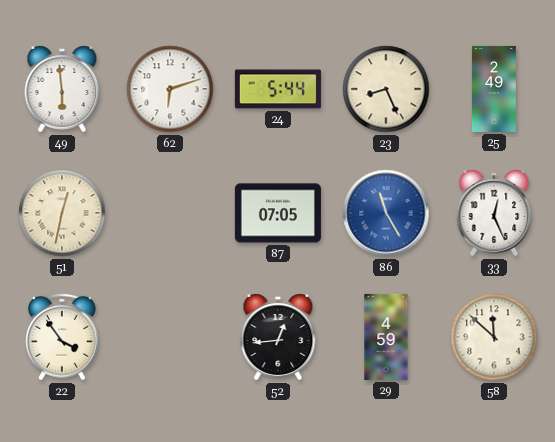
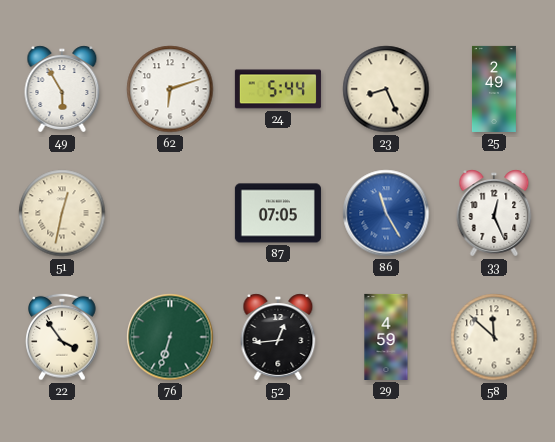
49: 5:59 -> 5:55
76: none -> 6:33
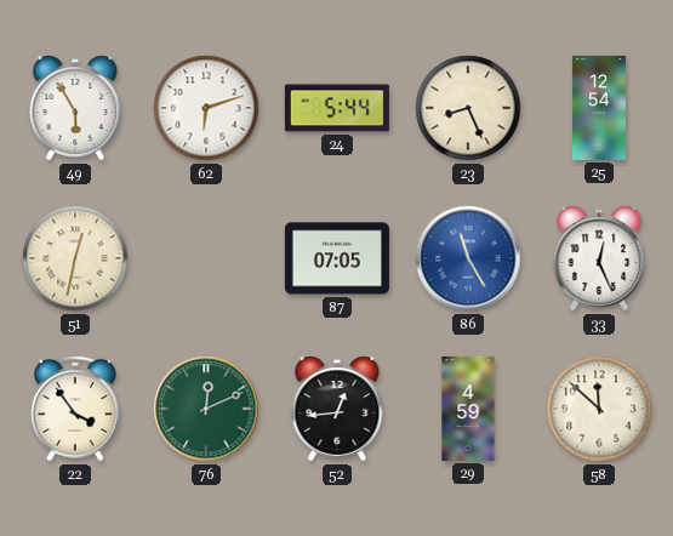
25: 2:49 -> 12:54
76: 6:33 -> 12:11
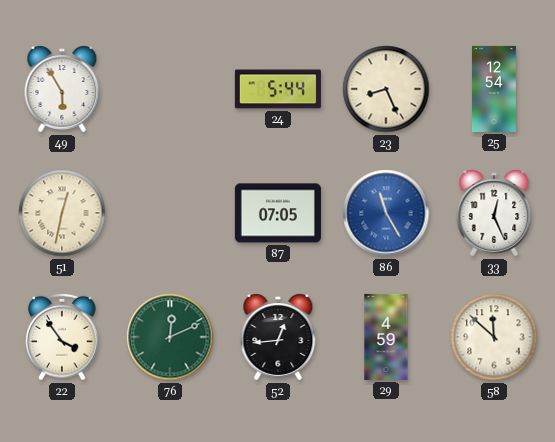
62: 6:12 -> none
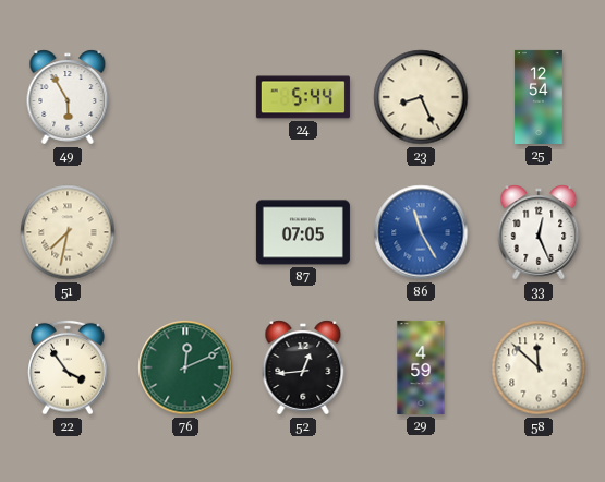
51: 12:32 -> 7:32
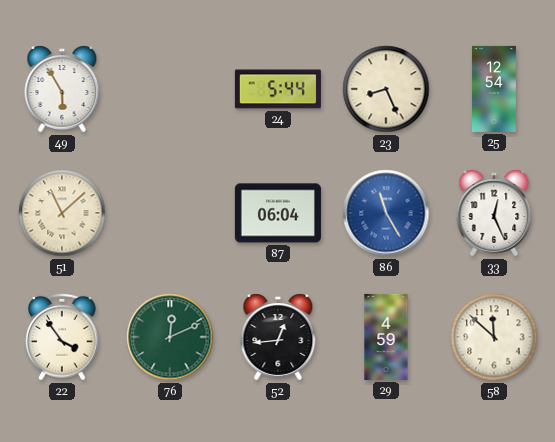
51: 7:32 -> 11:08
87: 07:05 -> 06:04
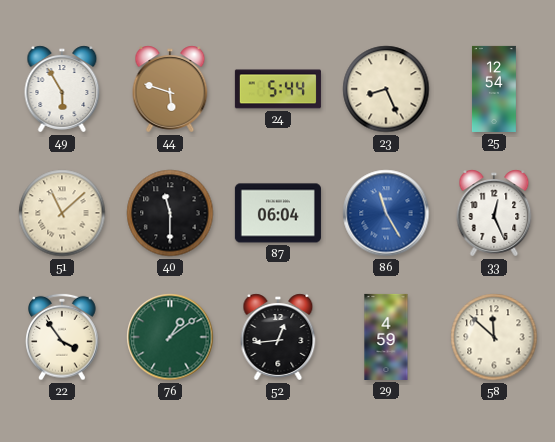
44: none -> 5:48
40: none -> 11:30
76: 12:11 -> 1:09
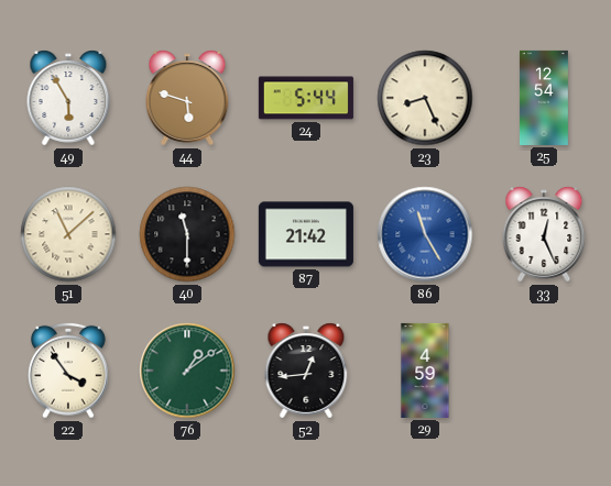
87: 06:04 -> 21:42
58: 11:52 -> none
